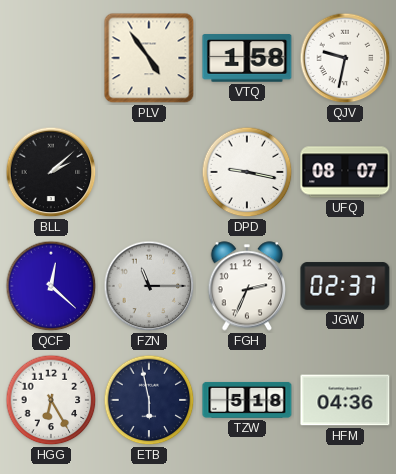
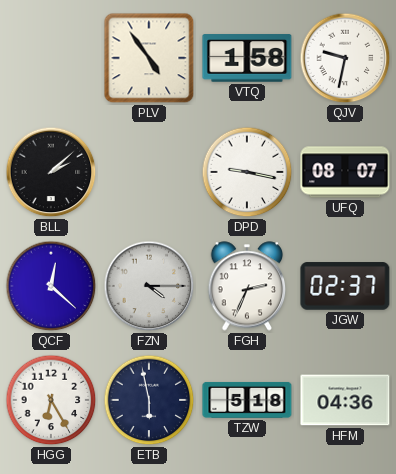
FZN: 11:15 -> 4:15
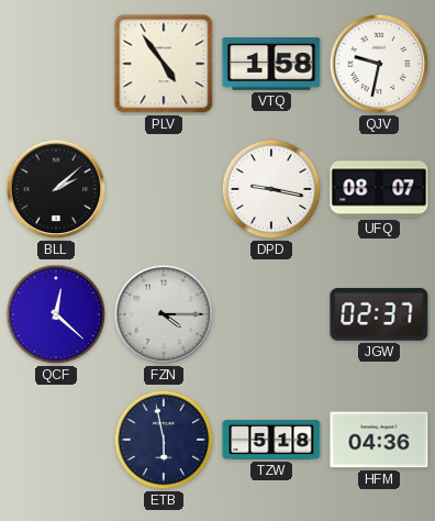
FGH: 2:34 -> none
HGG: 6:25 -> none
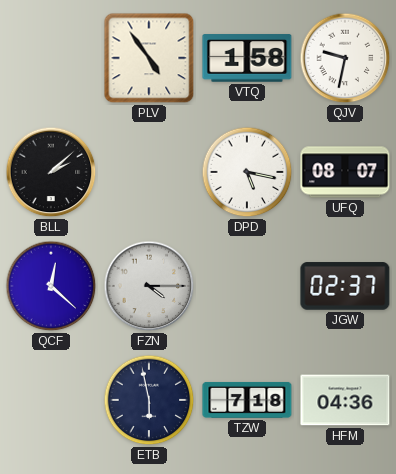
DPD: 9:17 -> 5:17
TZW: 5:18 -> 7:18
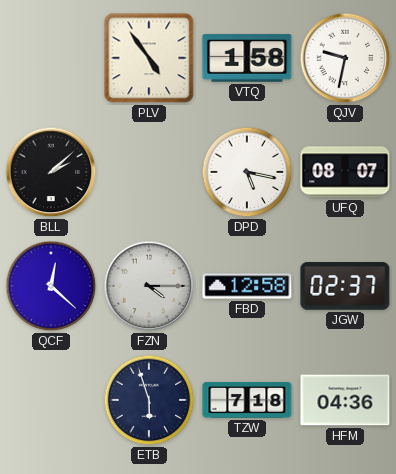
FBD: none -> 12:58
ETB: 5:58 -> 5:57
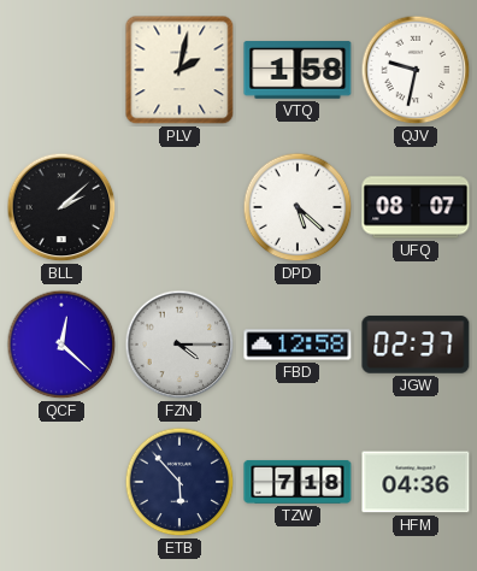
PLV: 4:54 -> 2:02
DPD: 5:17 -> 5:22
ETB: 5:57 -> 5:53
